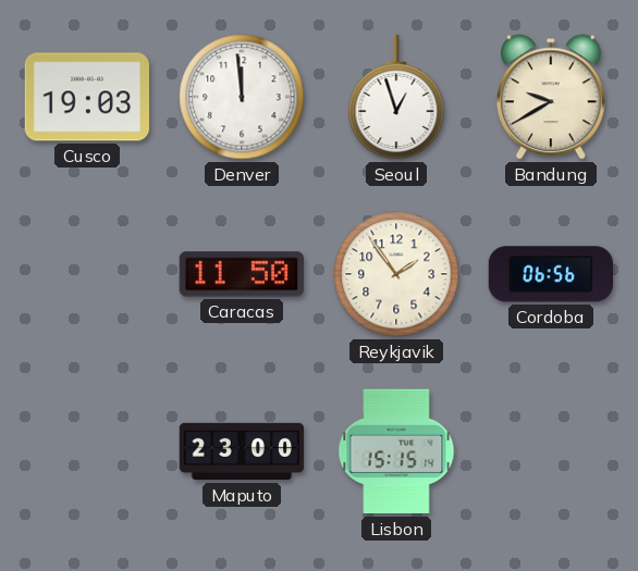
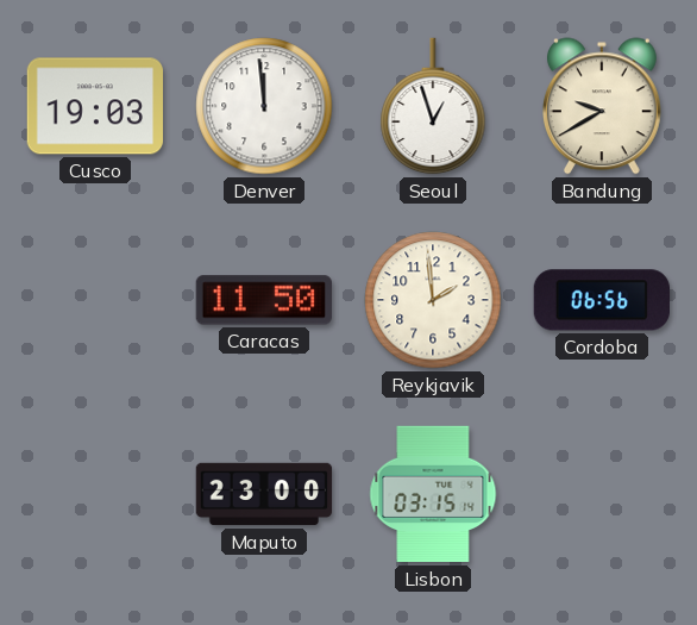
Reykjavik: 1:54 -> 1:59
Lisbon: 15:15 -> 03:15
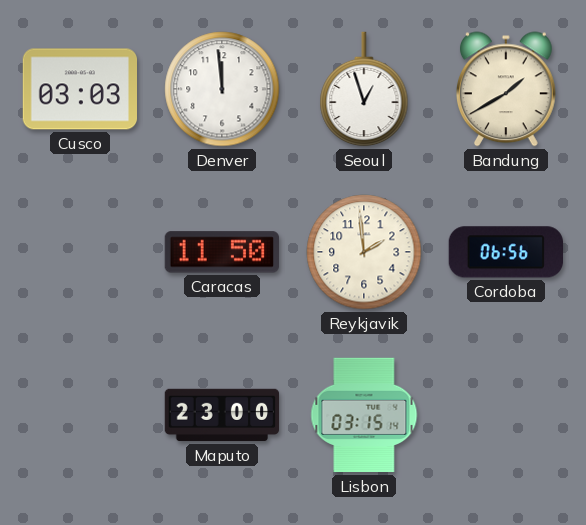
Cusco: 19:03 -> 03:03
Bandung: 9:40 -> 1:40
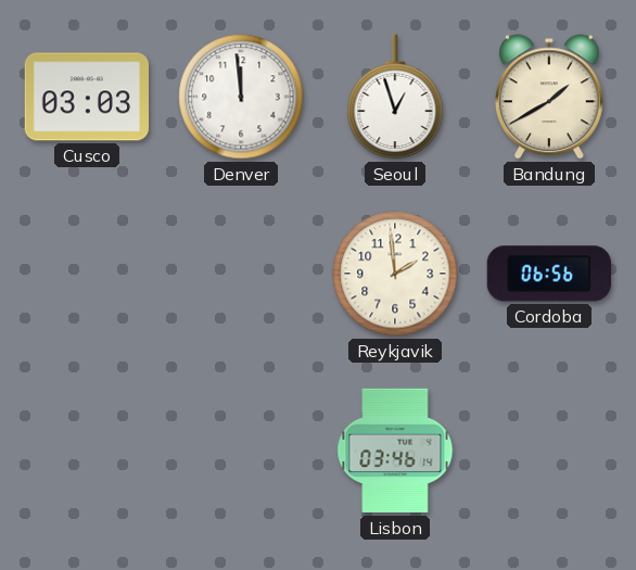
Caracas: 11:50 -> none
Maputo: 23:00 -> none
Lisbon: 03:15 -> 03:46
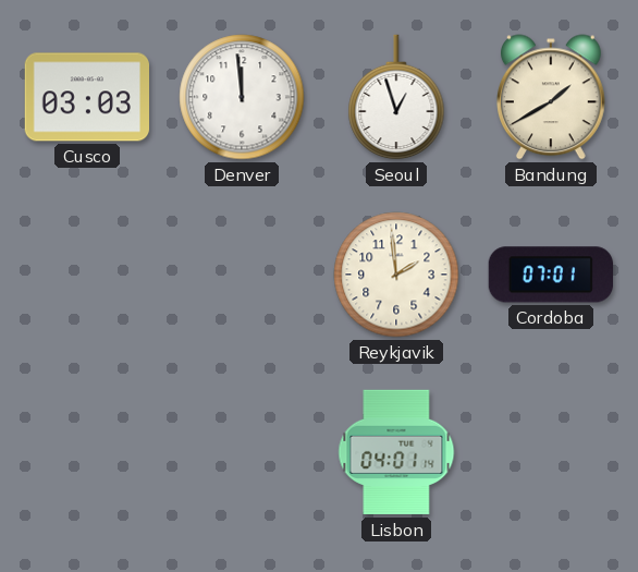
Cordoba: 06:56 -> 07:01
Lisbon: 03:46 -> 04:01
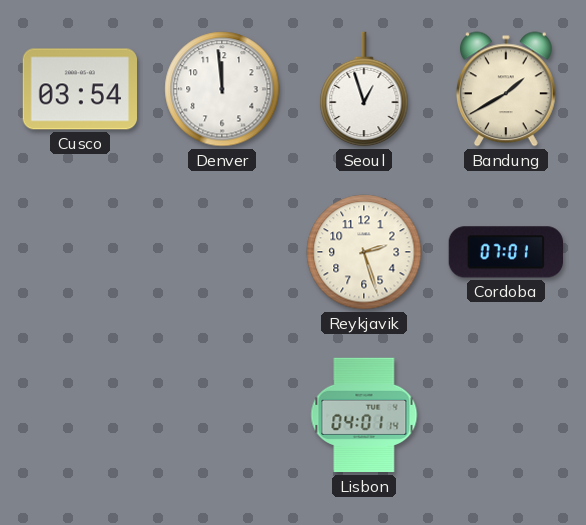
Cusco: 03:03 -> 03:54
Reykjavik: 1:59 -> 2:27
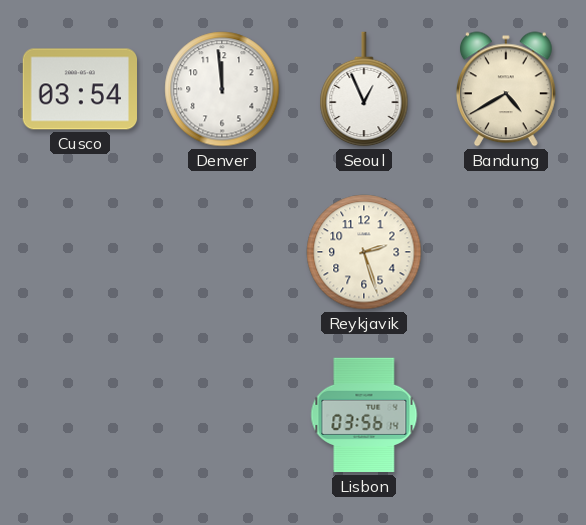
Seoul: 12:57 -> 12:56
Bandung: 1:40 -> 4:40
Cordoba: 07:01 -> none
Lisbon: 04:01 -> 03:56
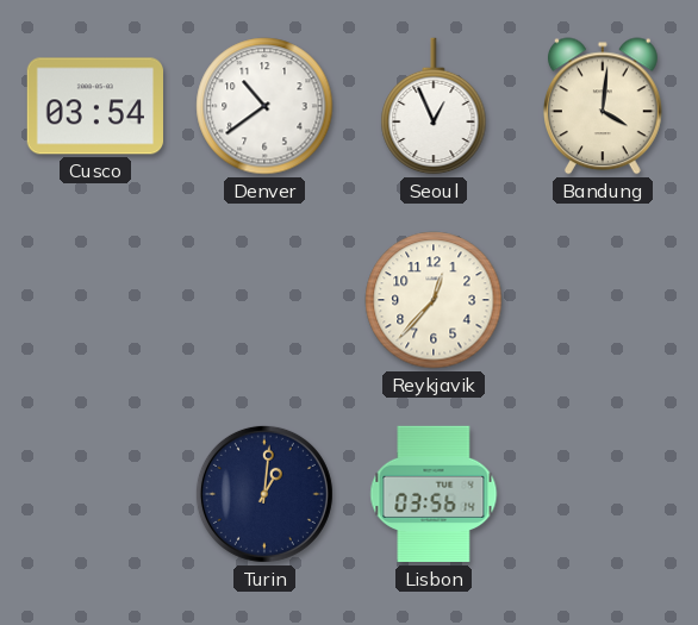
Denver: 11:59 -> 10:39
Bandung: 4:40 -> 4:01
Reykjavik: 2:27 -> 12:37
Turin: none -> 1:01
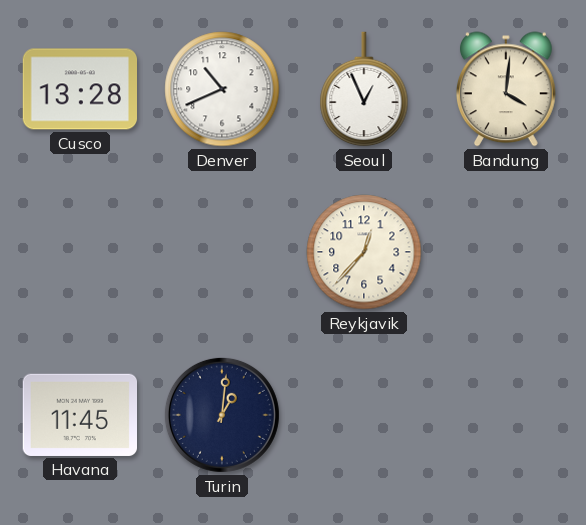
Cusco: 03:54 -> 13:28
Denver: 10:39 -> 10:41
Havana: none -> 11:45
Lisbon: 03:56 -> none
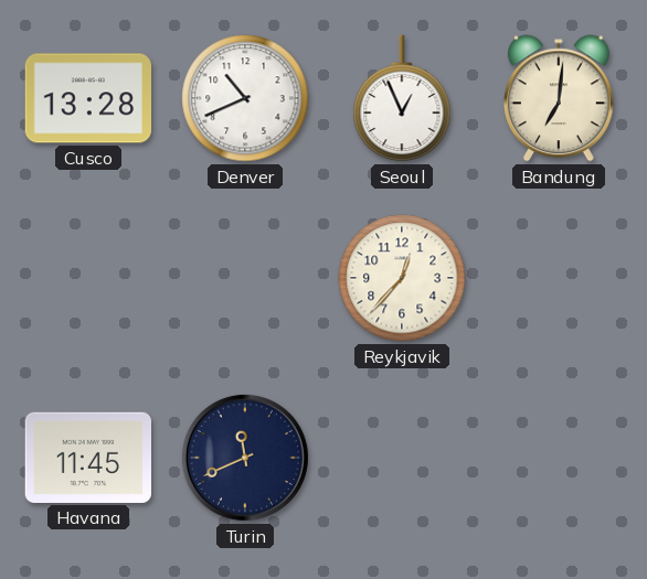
Bandung: 4:01 -> 7:01
Turin: 1:01 -> 11:41
